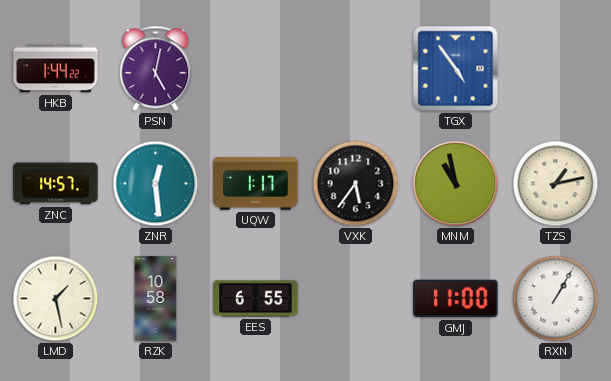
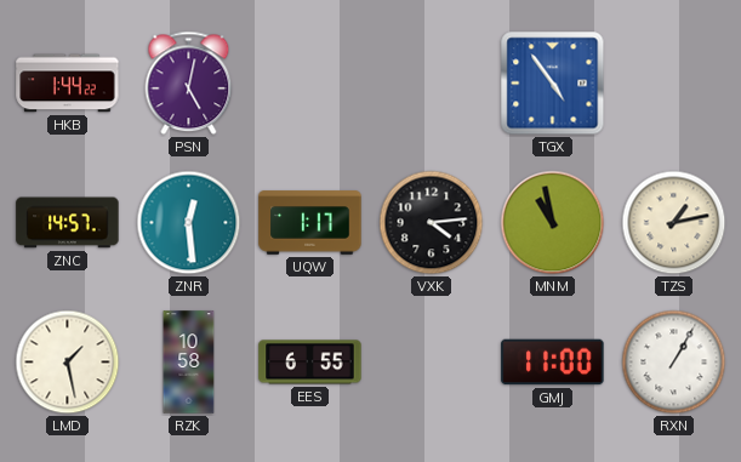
VXK: 5:36 -> 4:14
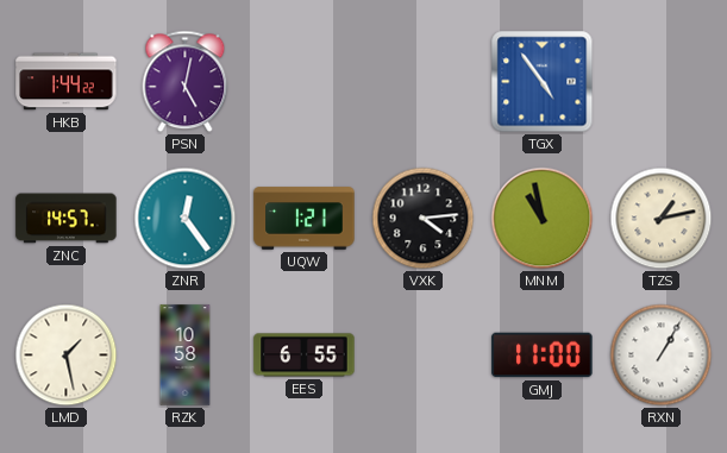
ZNR: 12:29 -> 12:24
UQW: 1:17 -> 1:21
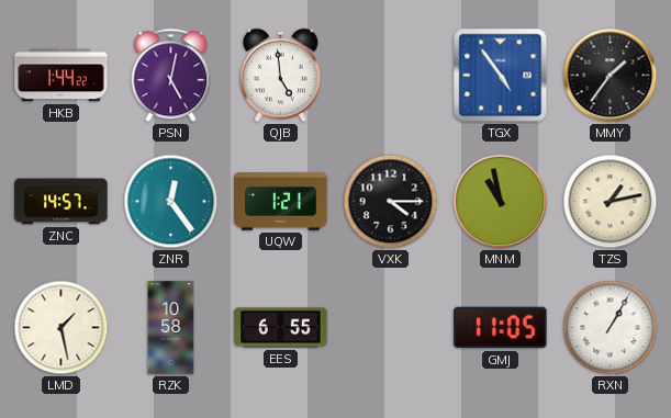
QJB: none -> 4:59
MMY: none -> 1:36
VXK: 4:14 -> 4:15
GMJ: 11:00 -> 11:05
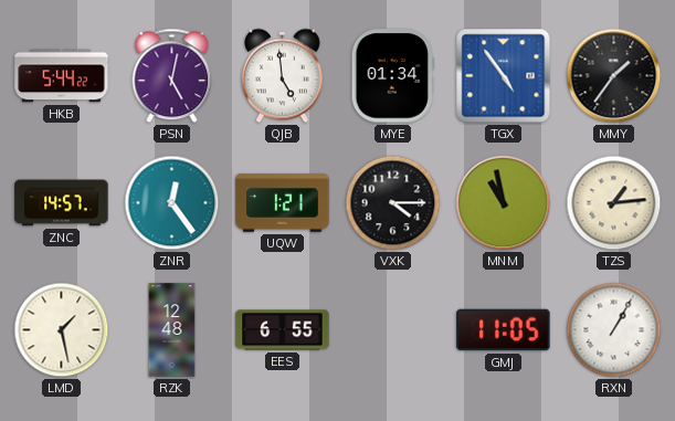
HKB: 1:44 -> 5:44
MYE: none -> 01:34
TZS: 1:13 -> 1:14
RZK: 10:58 -> 12:48
